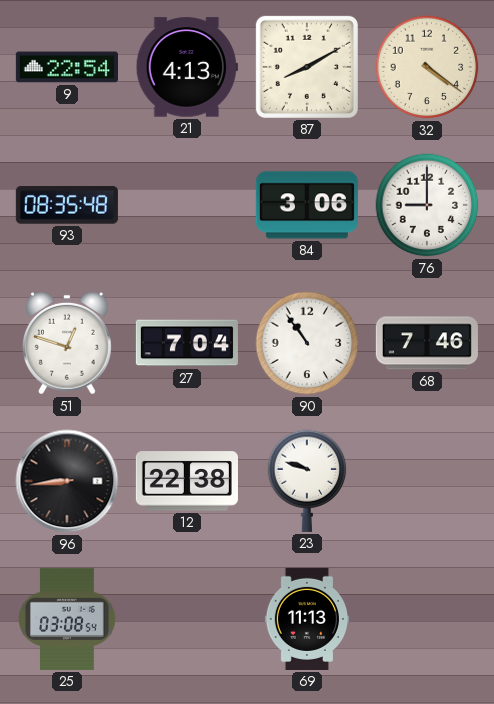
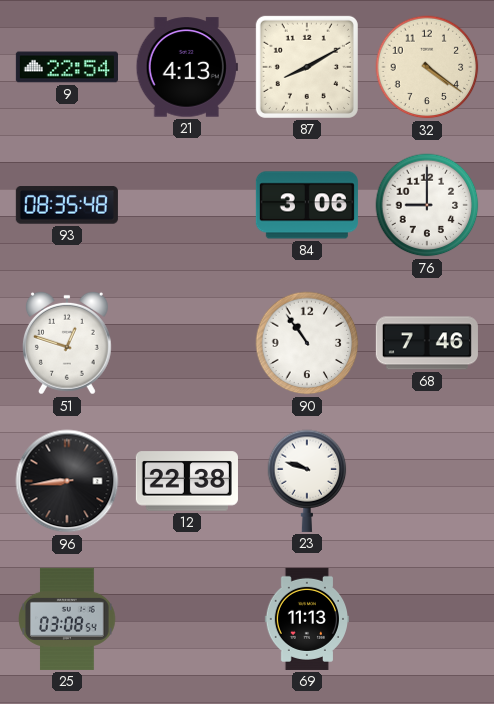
27: 7:04 -> none
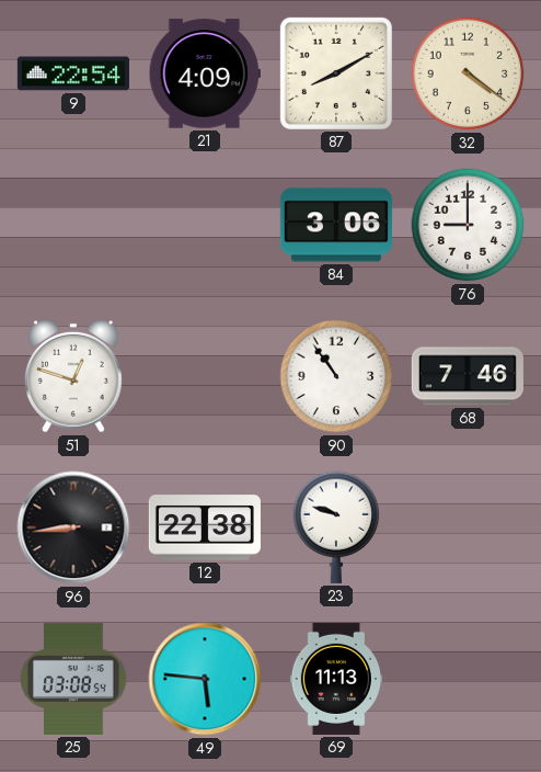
21: 4:13 -> 4:09
93: 08:35 -> none
49: none -> 5:46
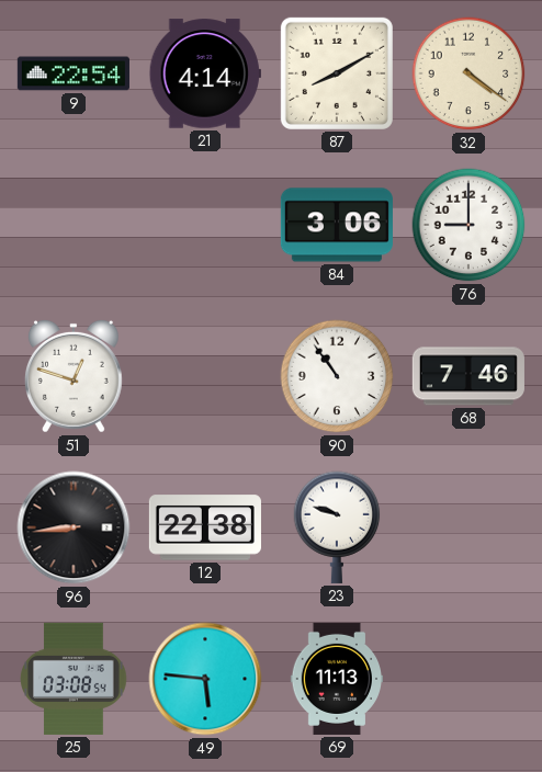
21: 4:09 -> 4:14
